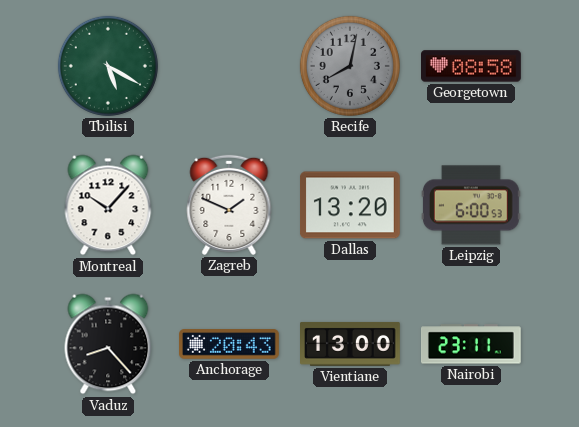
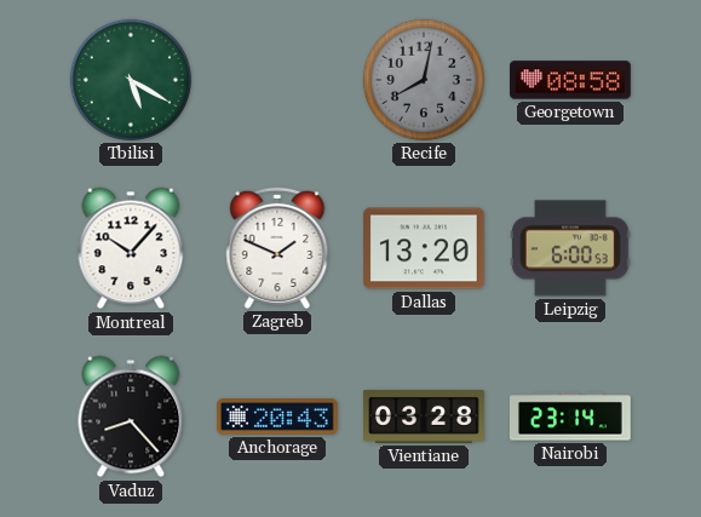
Vientiane: 13:00 -> 03:28
Nairobi: 23:11 -> 23:14
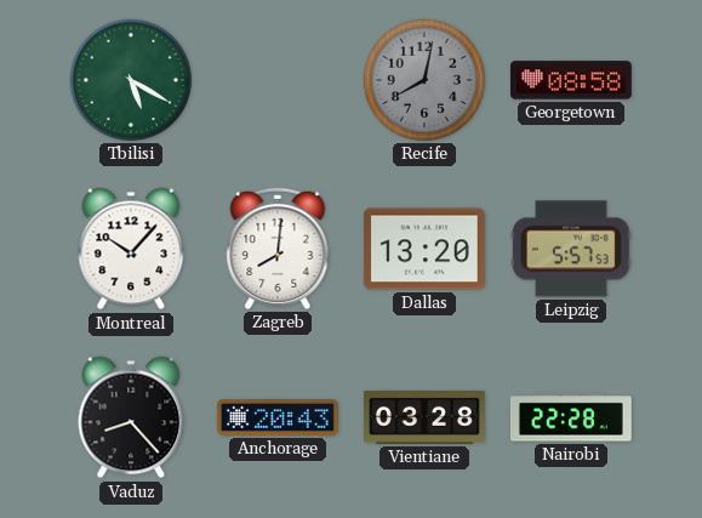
Zagreb: 1:49 -> 8:01
Leipzig: 6:00 -> 5:57
Nairobi: 23:14 -> 22:28
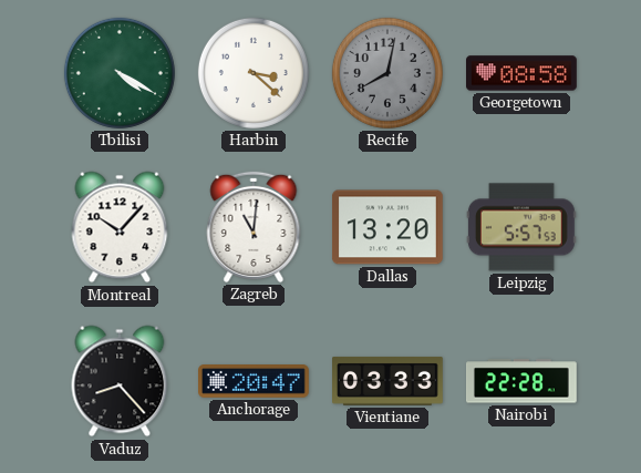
Tbilisi: 5:20 -> 4:20
Harbin: none -> 3:22
Zagreb: 8:01 -> 11:01
Anchorage: 20:43 -> 20:47
Vientiane: 03:28 -> 03:33
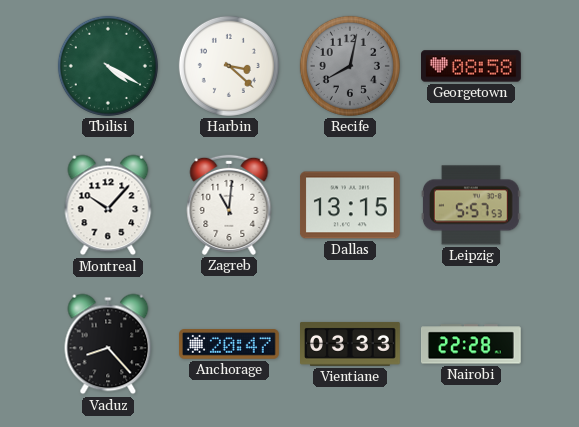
Dallas: 13:20 -> 13:15
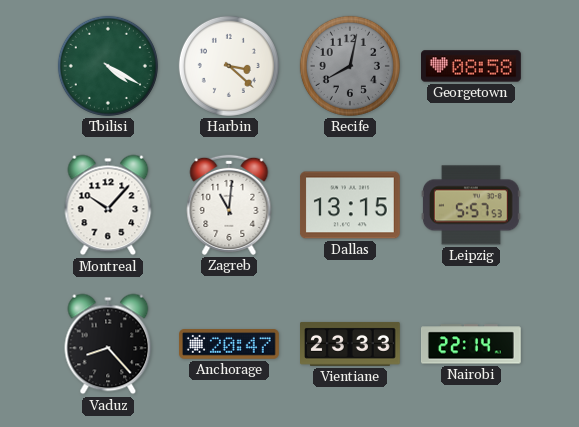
Vientiane: 03:33 -> 23:33
Nairobi: 22:28 -> 22:14
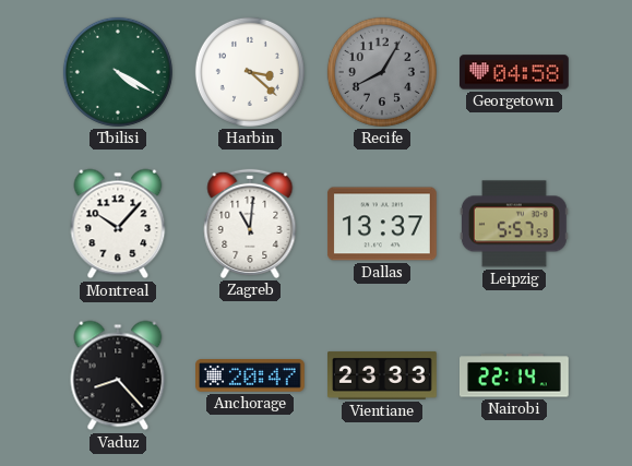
Recife: 8:02 -> 8:05
Georgetown: 08:58 -> 04:58
Dallas: 13:15 -> 13:37
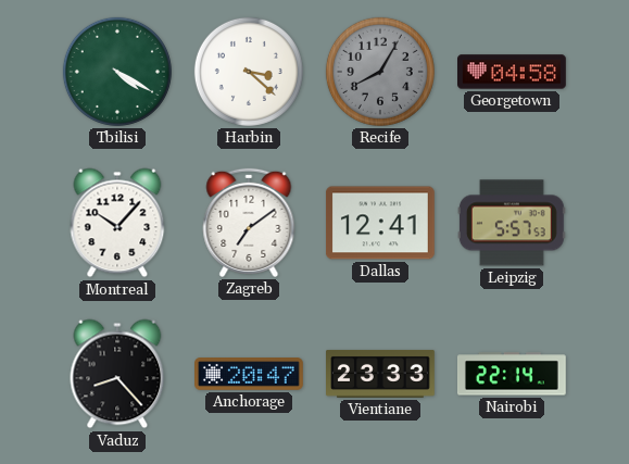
Zagreb: 11:01 -> 7:09
Dallas: 13:37 -> 12:41
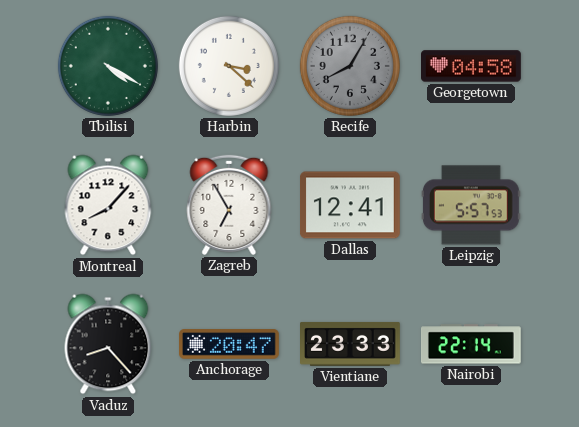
Montreal: 10:07 -> 8:07
Zagreb: 7:09 -> 6:55
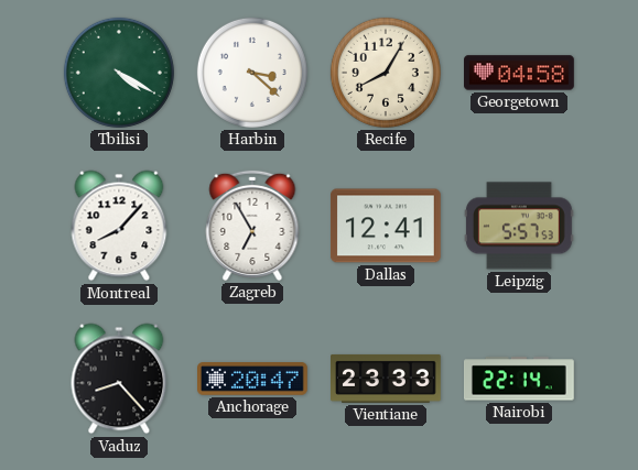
Recife dial: grey -> cream
